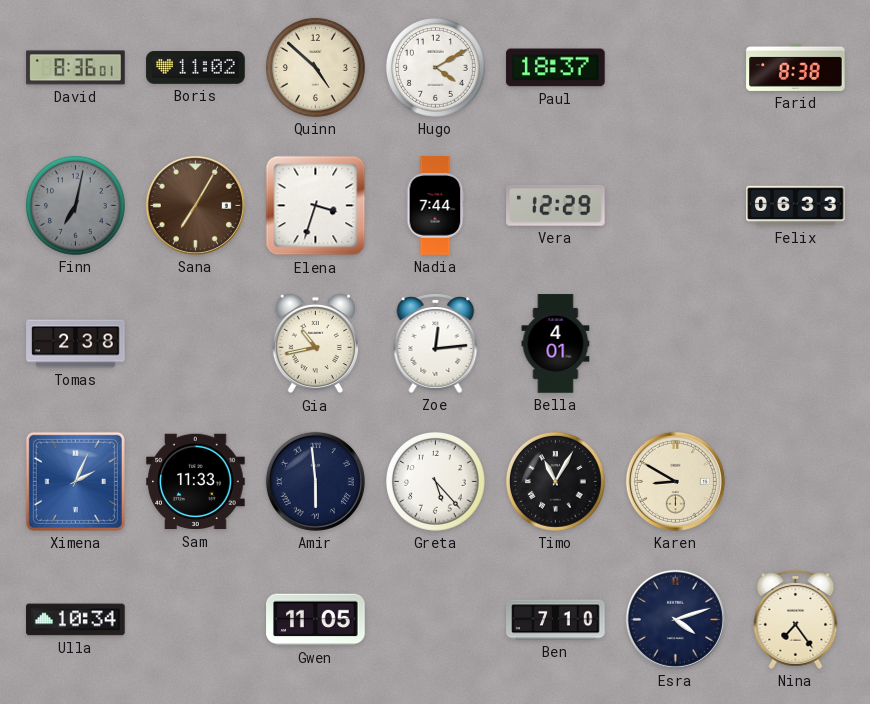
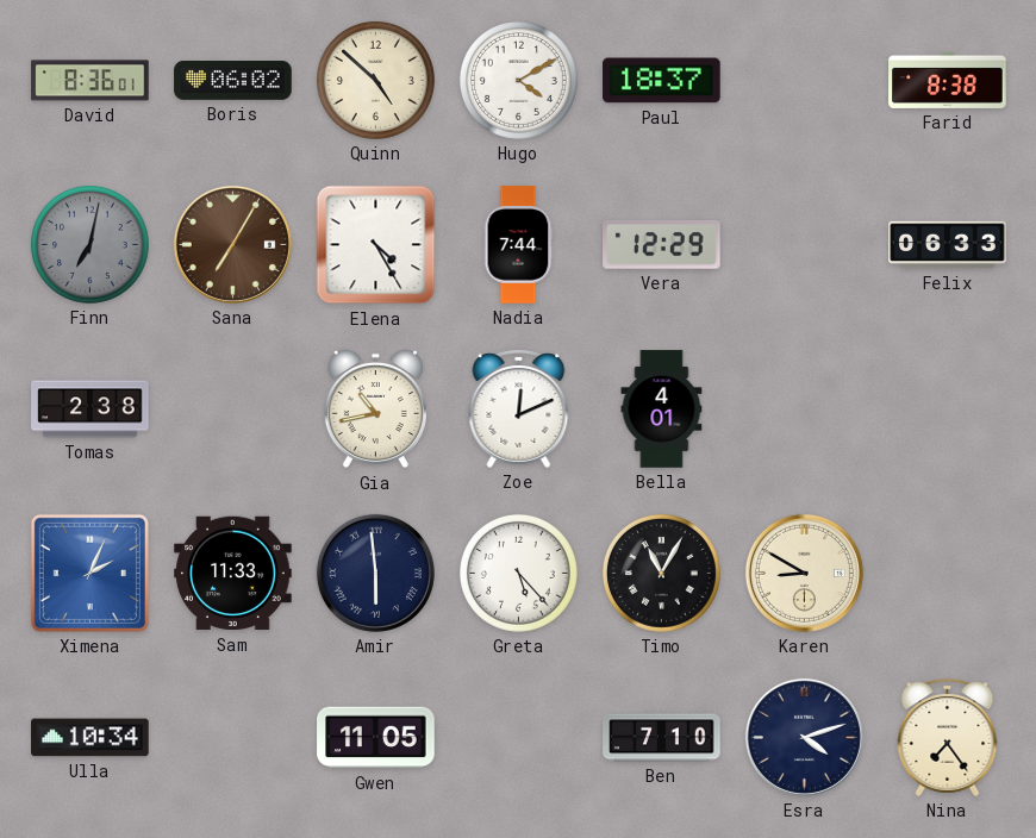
Boris: 11:02 -> 06:02
Elena: 3:33 -> 4:25
Zoe: 12:14 -> 12:11
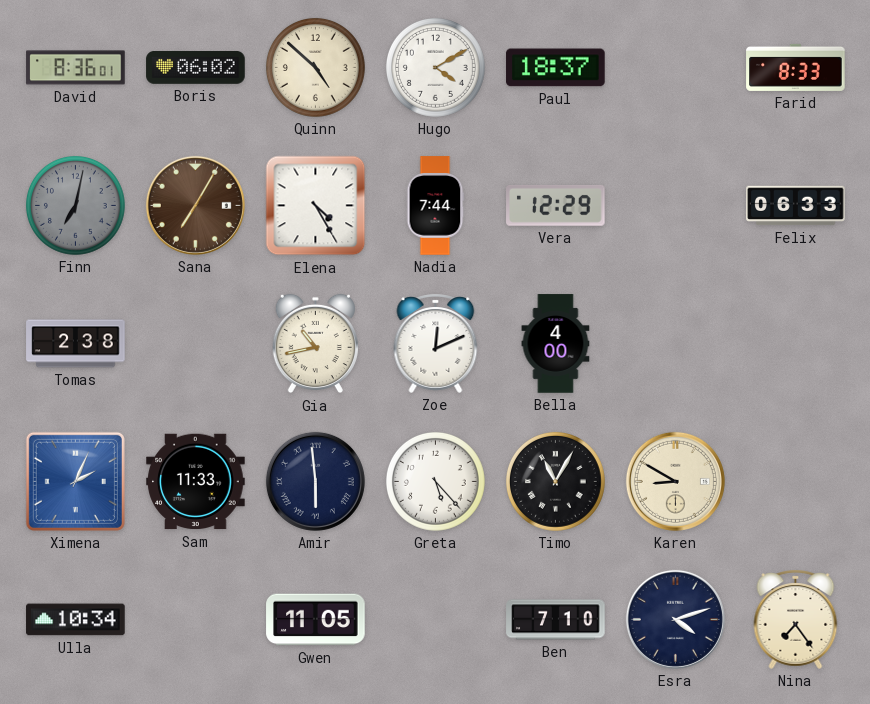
Farid: 8:38 -> 8:33
Bella: 4:01 -> 4:00
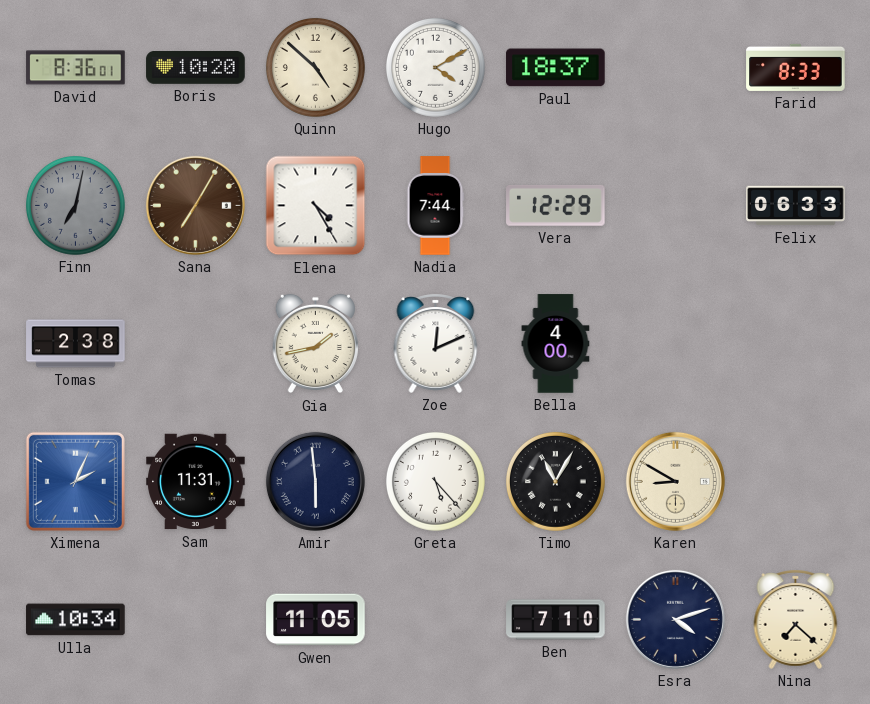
Boris: 06:02 -> 10:20
Gia: 10:43 -> 1:43
Sam: 11:33 -> 11:31
Nina: 7:24 -> 7:22
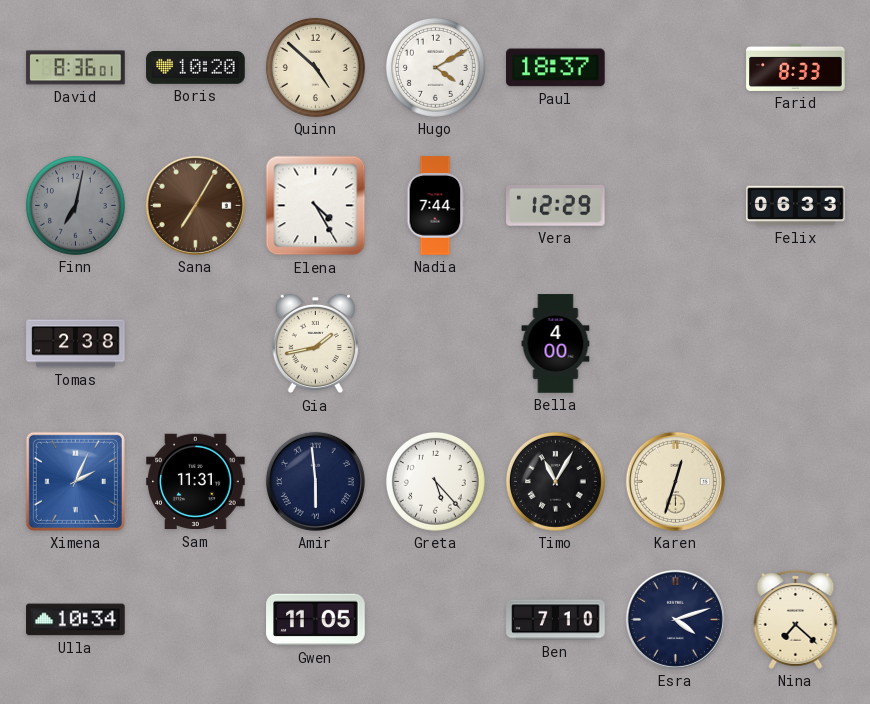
Zoe: 12:11 -> none
Karen: 8:50 -> 12:33
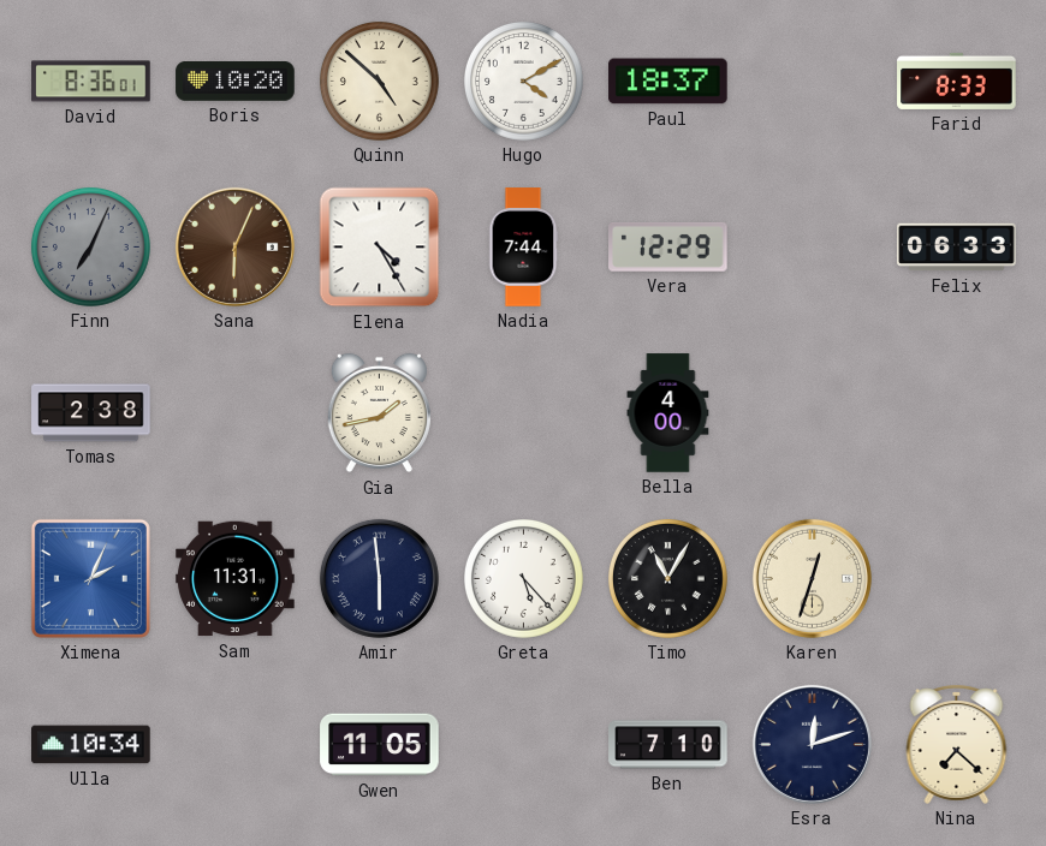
Finn: 7:02 -> 7:04
Sana: 7:05 -> 6:04
Esra: 4:12 -> 12:12
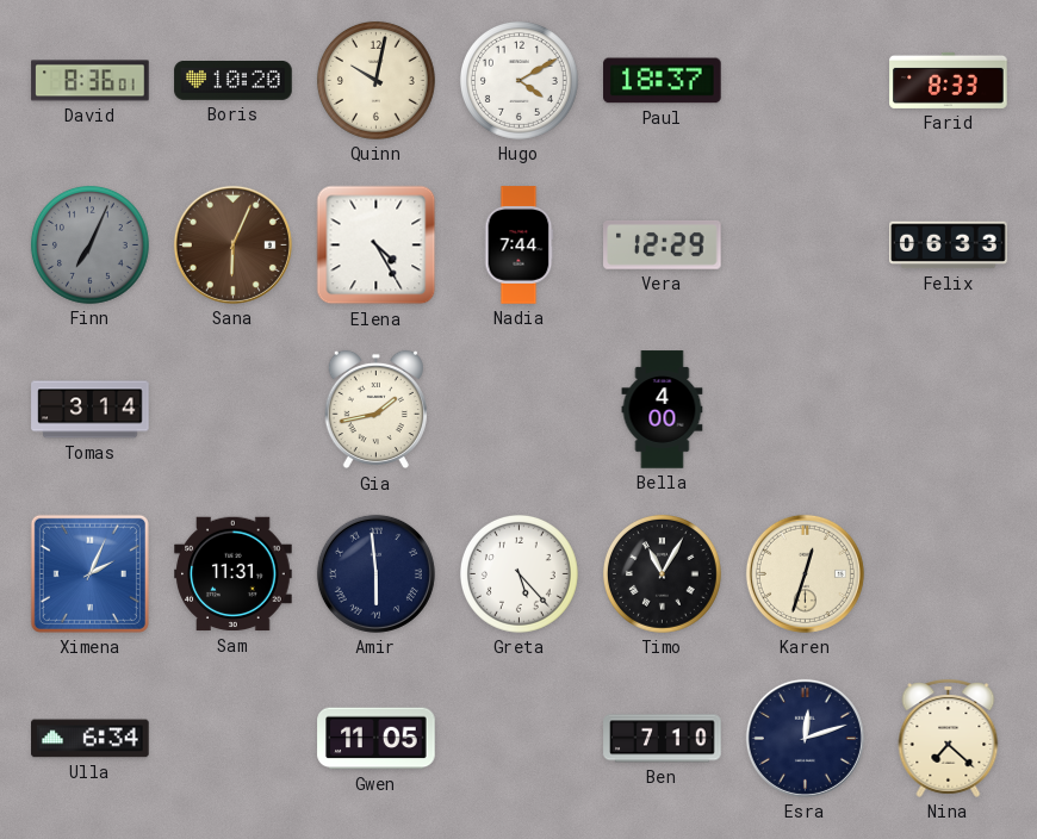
Quinn: 4:52 -> 10:02
Tomas: 2:38 -> 3:14
Ulla: 10:34 -> 6:34
